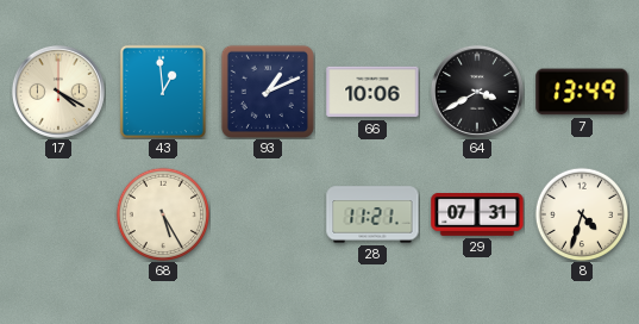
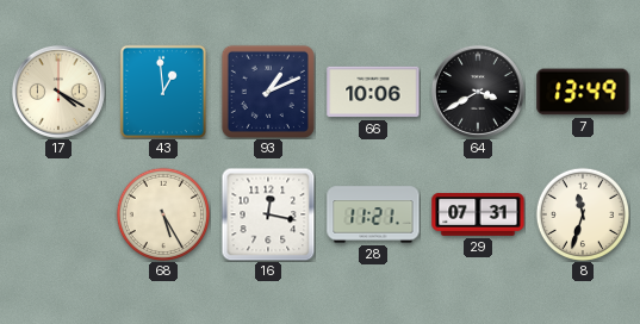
16: none -> 12:17
8: 4:33 -> 11:33
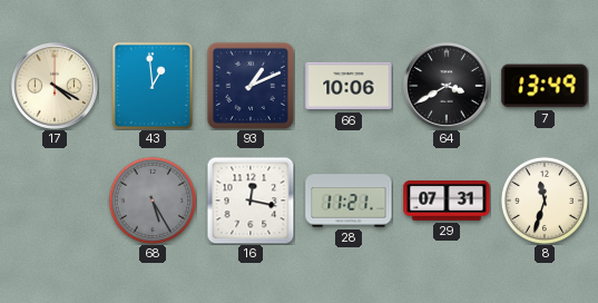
68 dial: cream -> grey
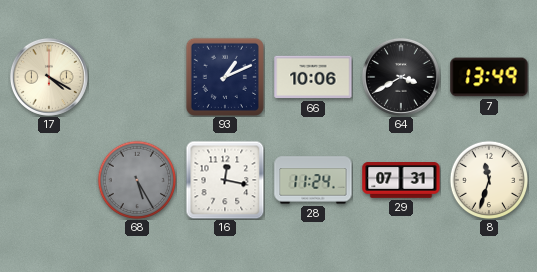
43: 12:59 -> none
28: 11:21 -> 11:24
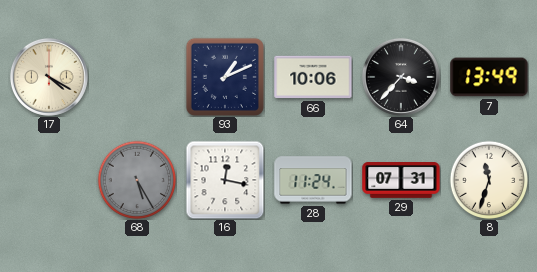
64: 3:40 -> 3:37
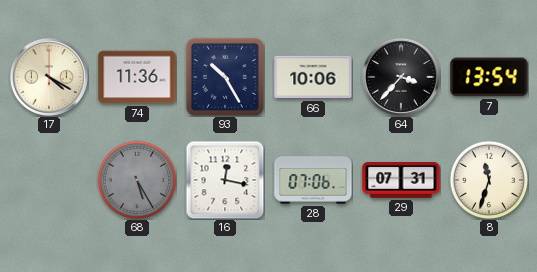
74: none -> 11:36
93: 1:11 -> 10:25
7: 13:49 -> 13:54
28: 11:24 -> 07:06
